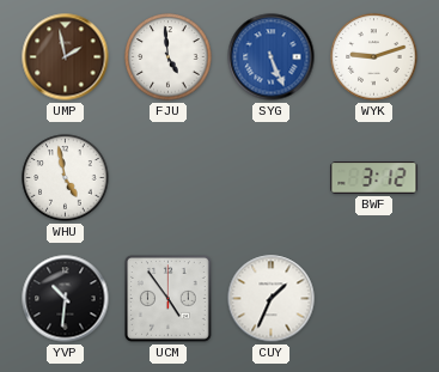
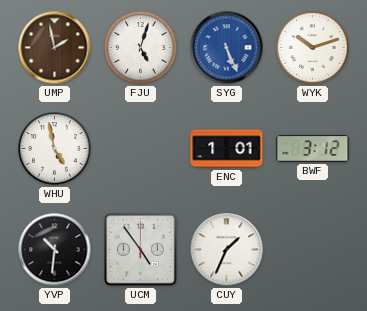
FJU: 4:59 -> 5:03
WYK: 9:12 -> 10:12
ENC: none -> 1:01
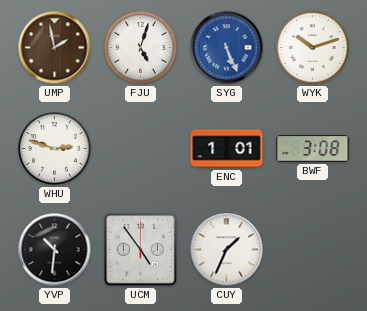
WHU: 4:58 -> 2:48
BWF: 3:12 -> 3:08
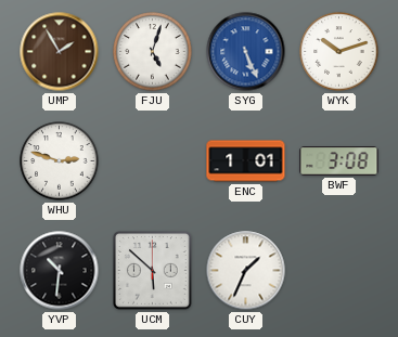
UMP: 1:58 -> 1:55
UCM: 4:54 -> 5:52
